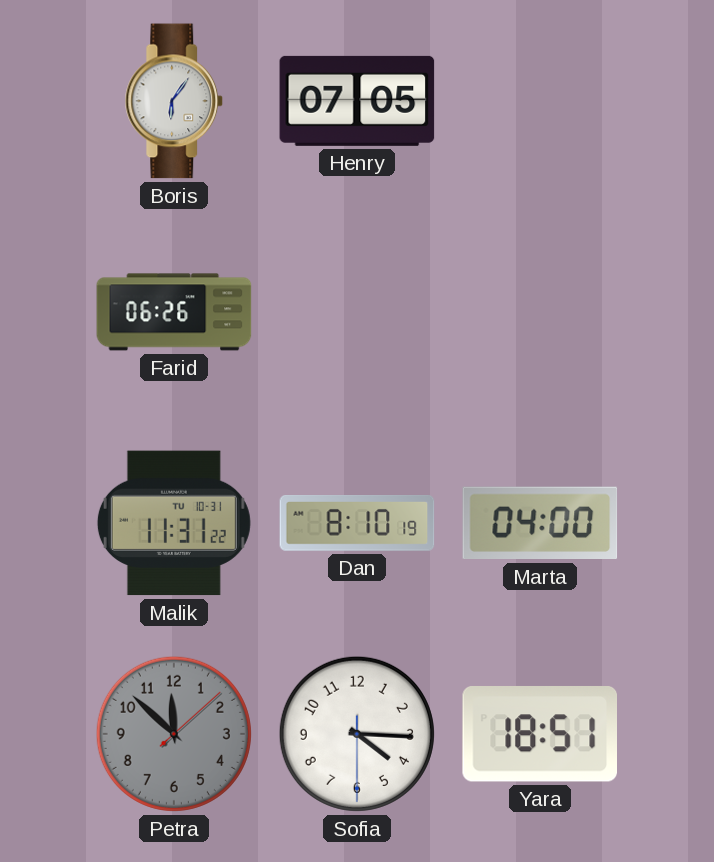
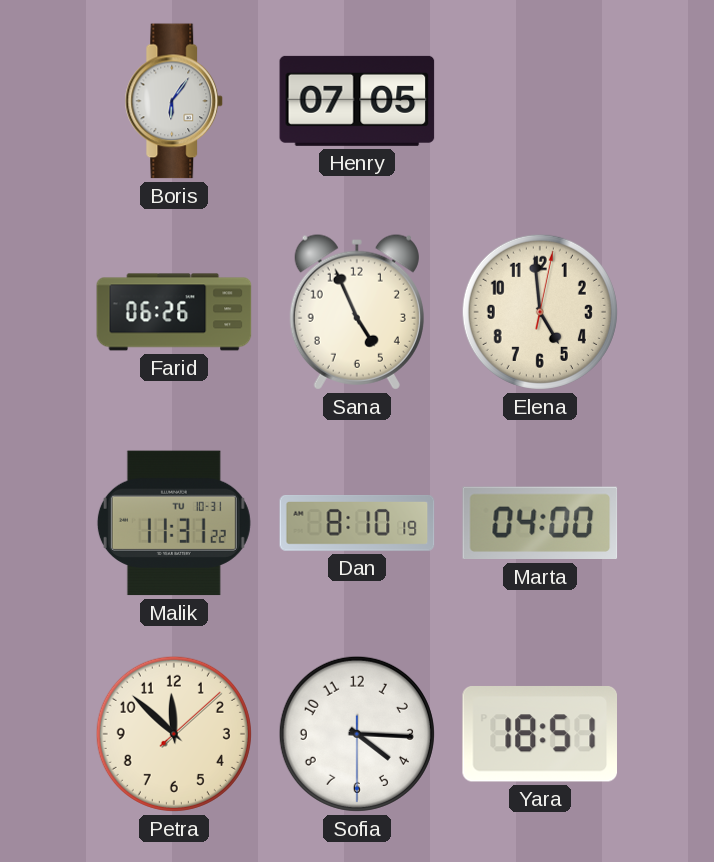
Sana: none -> 4:56
Elena: none -> 4:59
Petra dial: grey -> cream
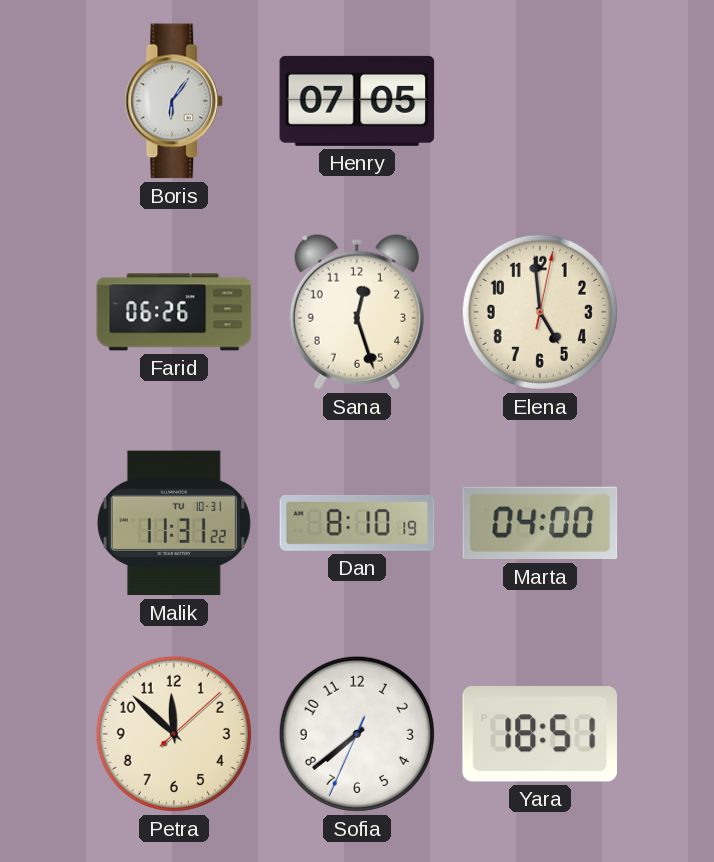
Sana: 4:56 -> 12:27
Sofia: 4:15 -> 7:38
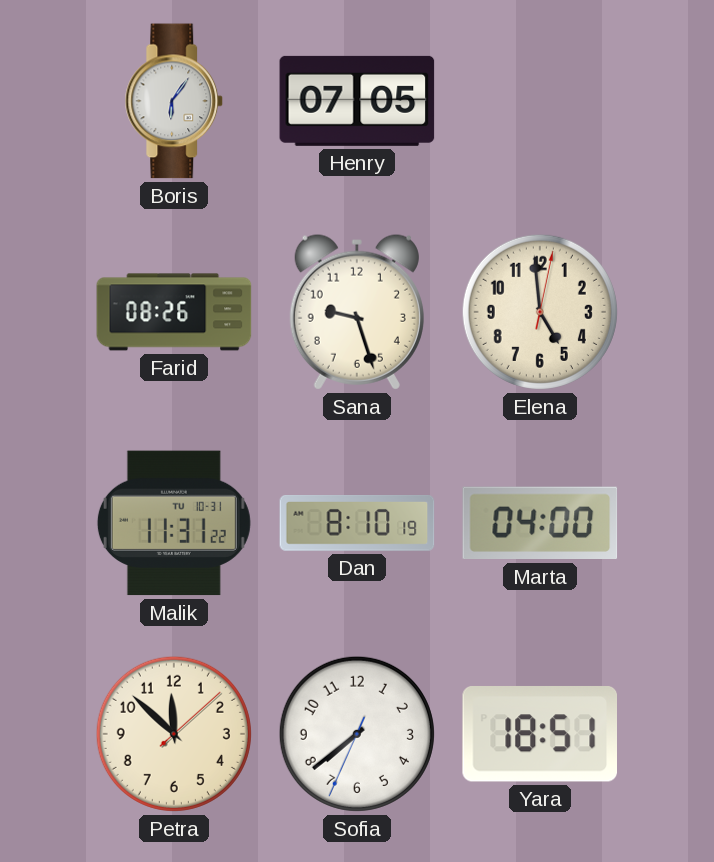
Farid: 06:26 -> 08:26
Sana: 12:27 -> 9:27
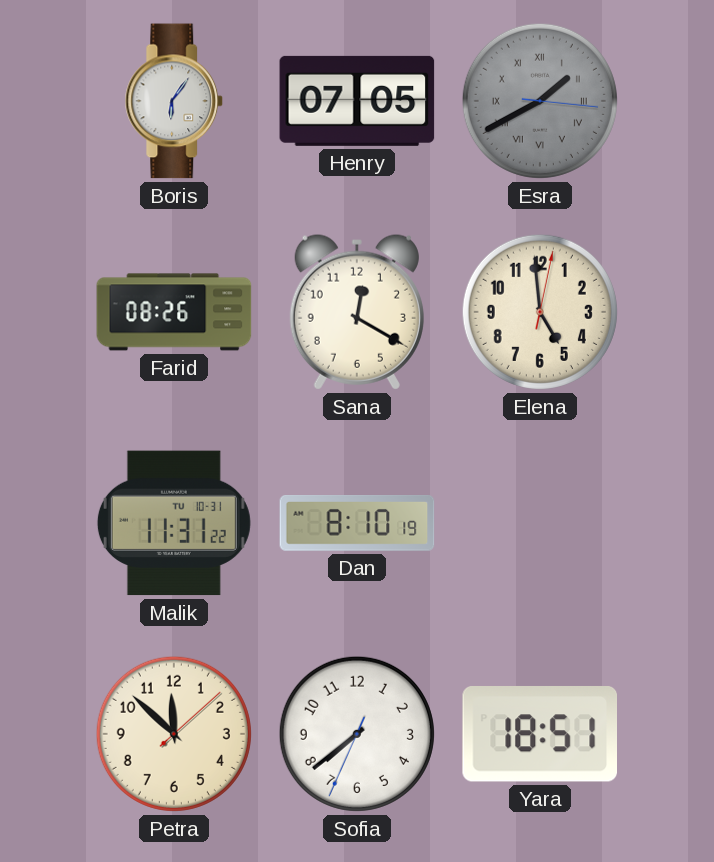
Esra: none -> 1:40
Sana: 9:27 -> 12:20
Marta: 04:00 -> none
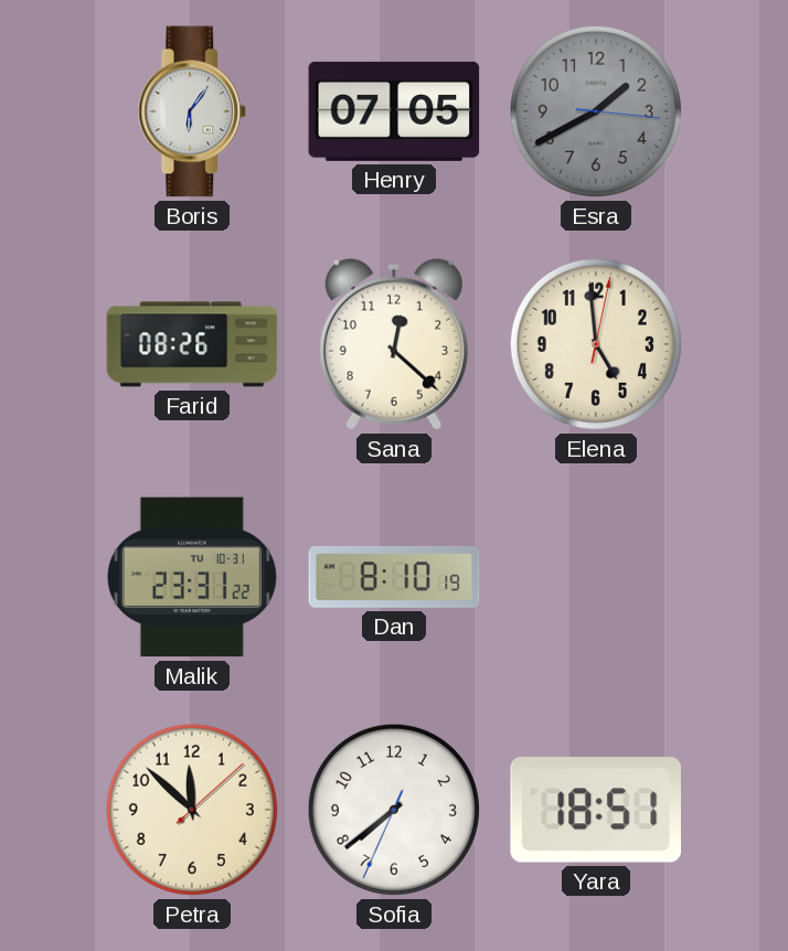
Esra numerals: Roman -> Arabic
Sana: 12:20 -> 12:22
Malik: 11:31 -> 23:31
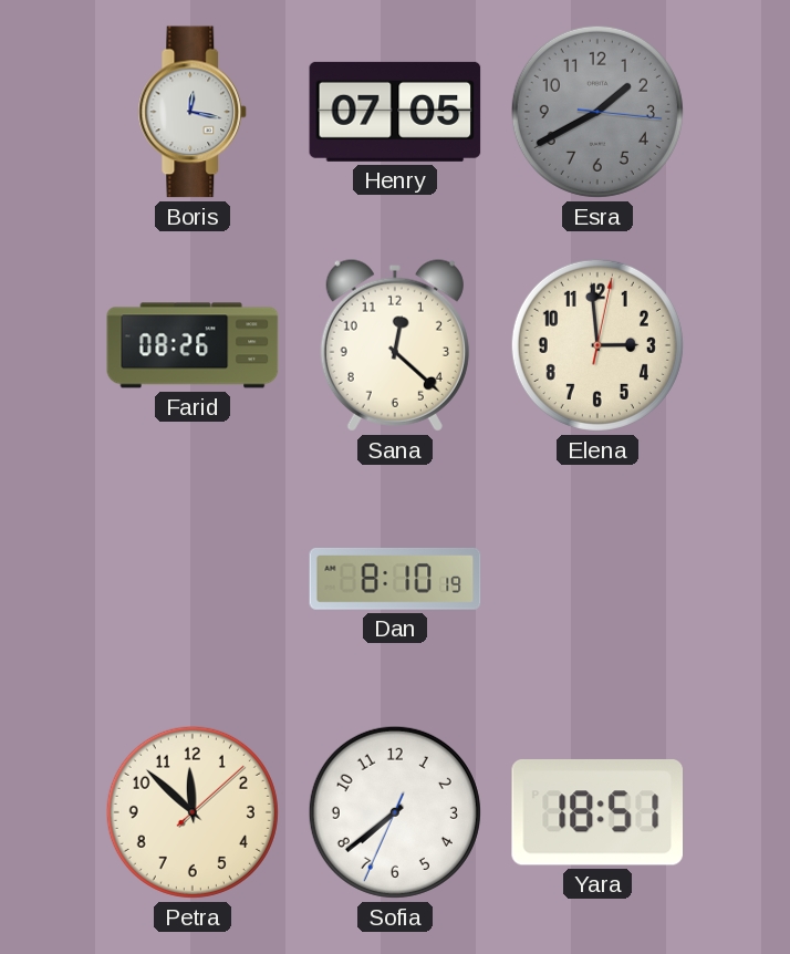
Boris: 6:06 -> 12:17
Elena: 4:59 -> 2:59
Malik: 23:31 -> none
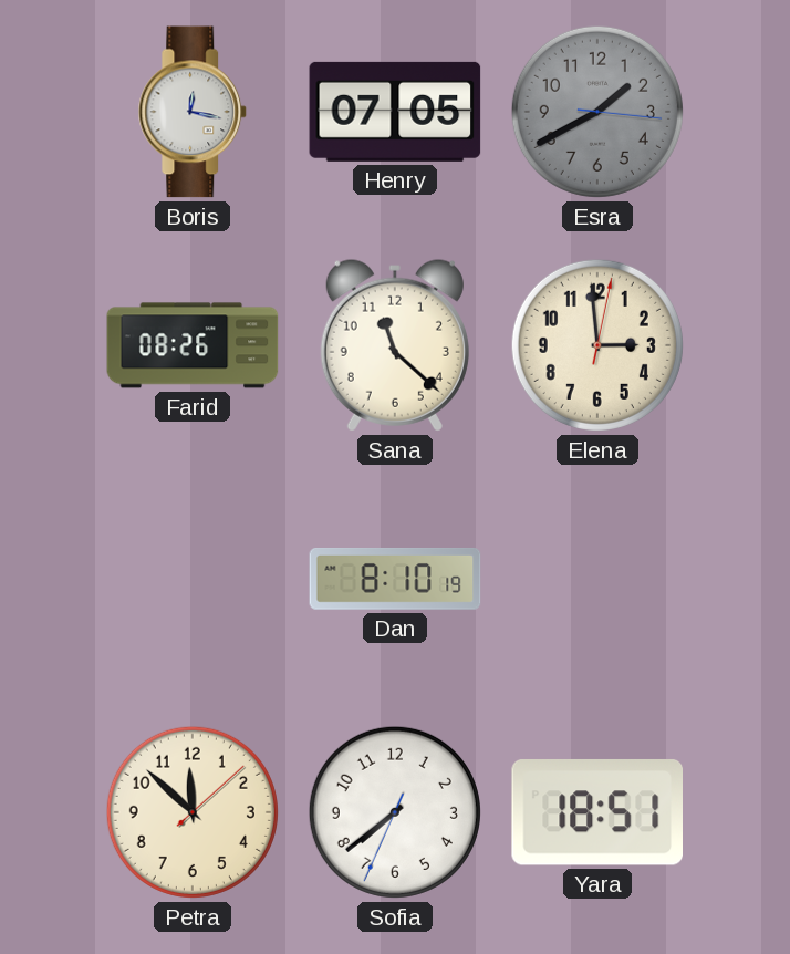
Sana: 12:22 -> 11:22
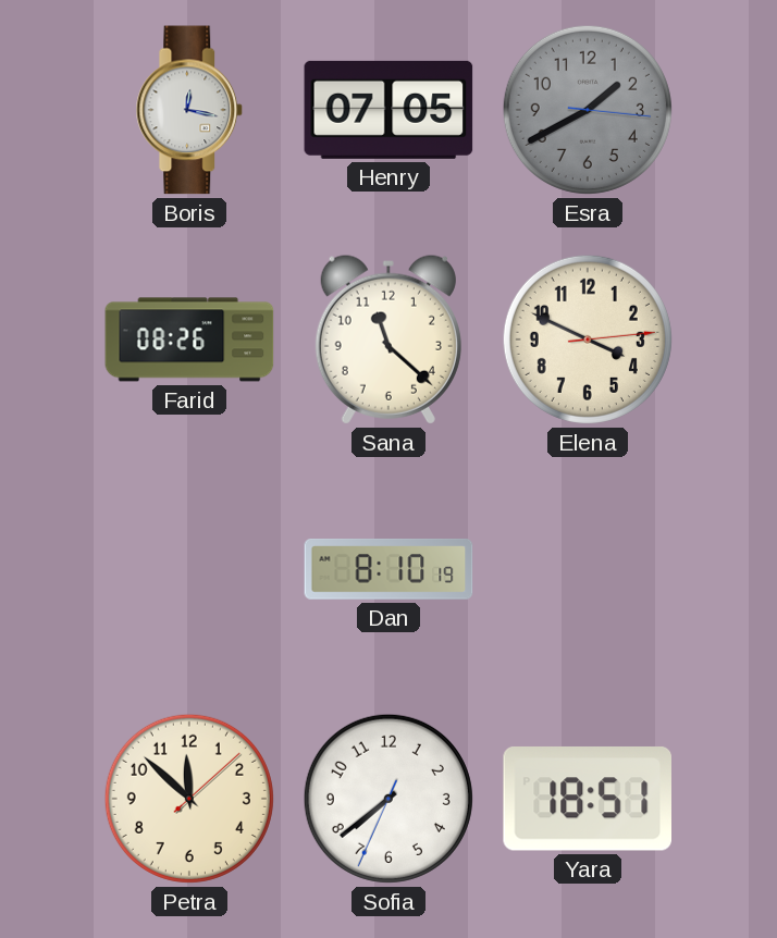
Elena: 2:59 -> 3:49
